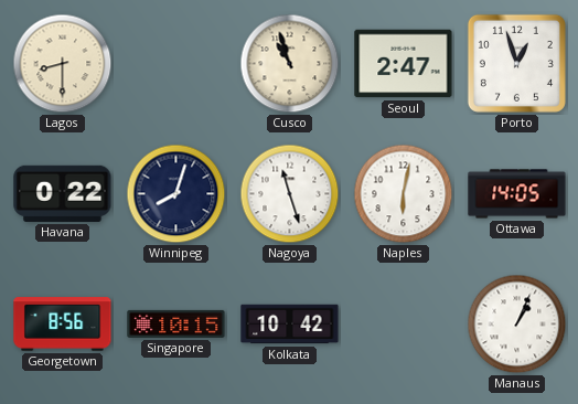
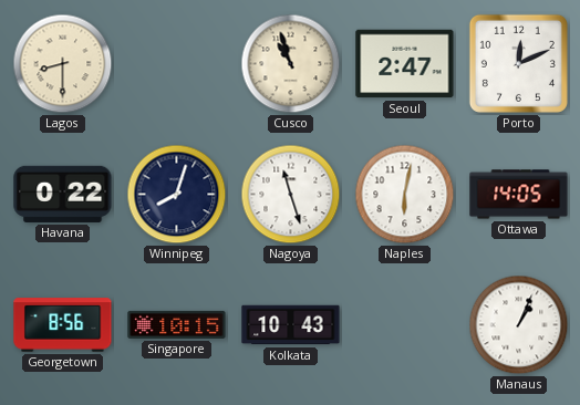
Porto: 12:57 -> 12:11
Kolkata: 10:42 -> 10:43
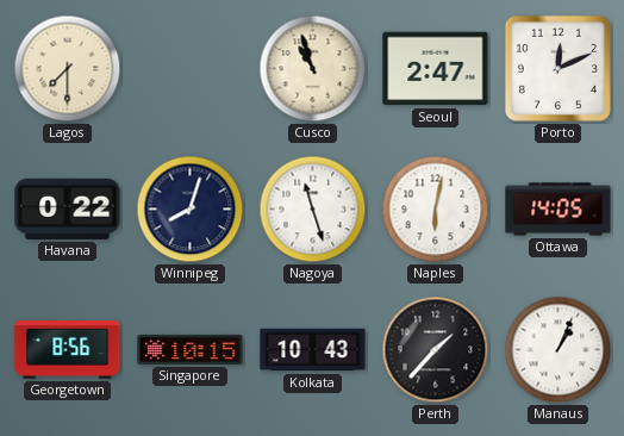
Lagos: 8:30 -> 7:30
Perth: none -> 1:37
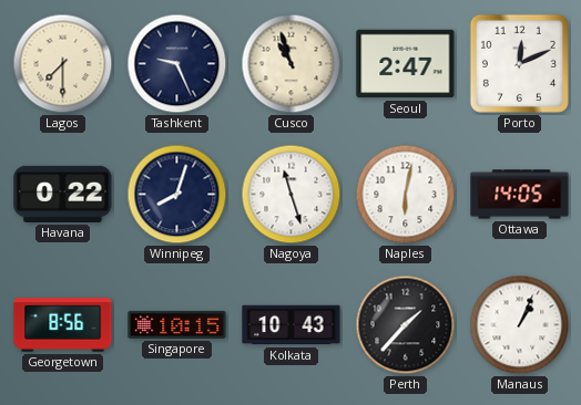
Tashkent: none -> 9:26
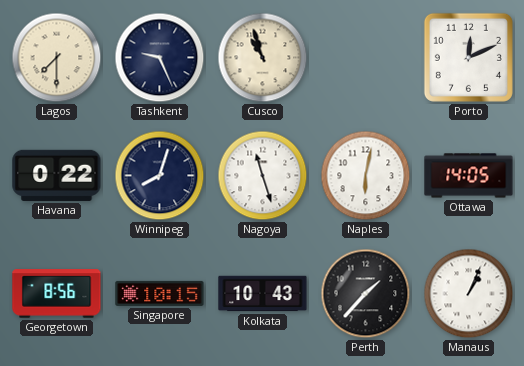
Seoul: 2:47 -> none
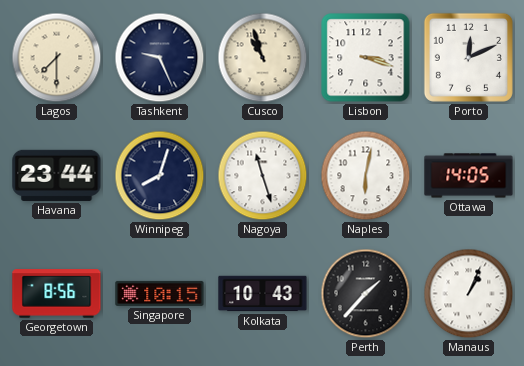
Lisbon: none -> 3:18
Havana: 0:22 -> 23:44
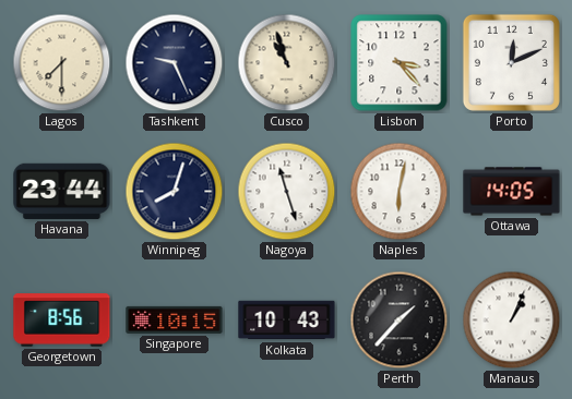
Lisbon: 3:18 -> 3:23
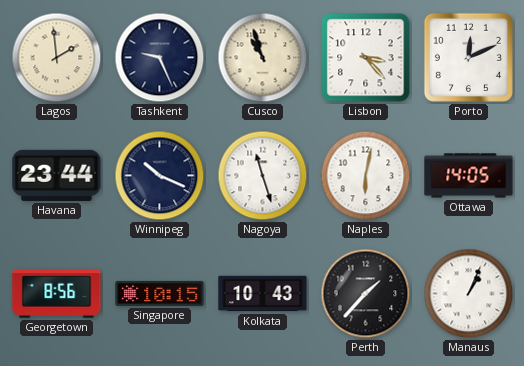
Lagos: 7:30 -> 1:59
Winnipeg: 8:03 -> 10:19
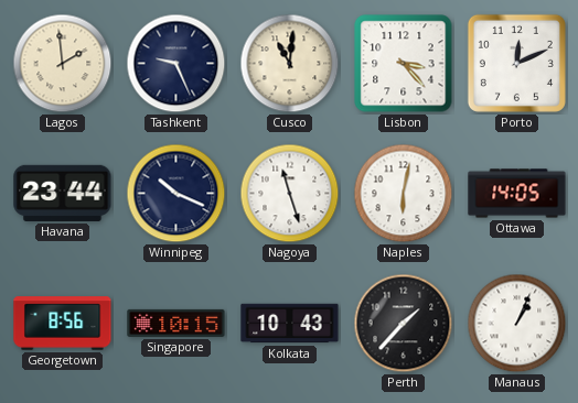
Cusco: 10:57 -> 11:01
